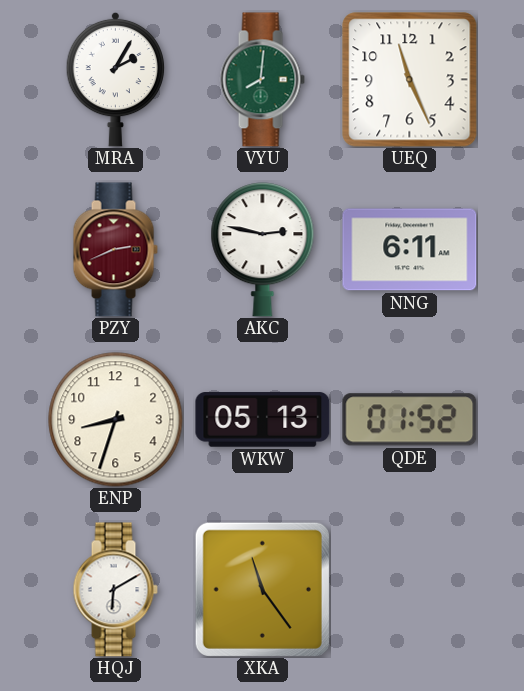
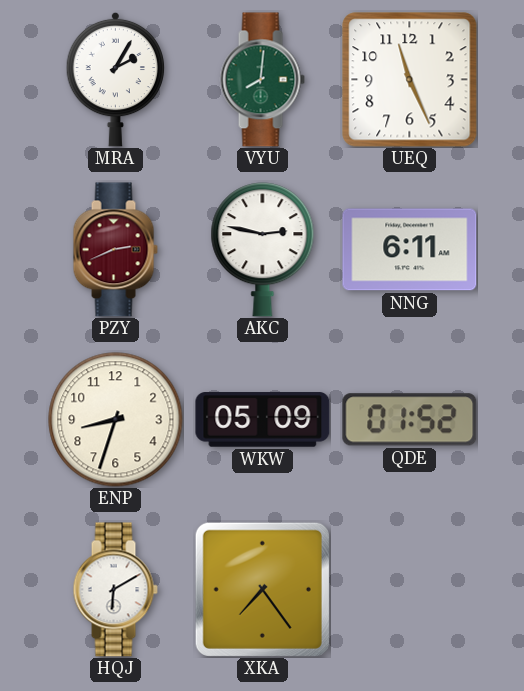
WKW: 05:13 -> 05:09
XKA: 11:24 -> 7:24
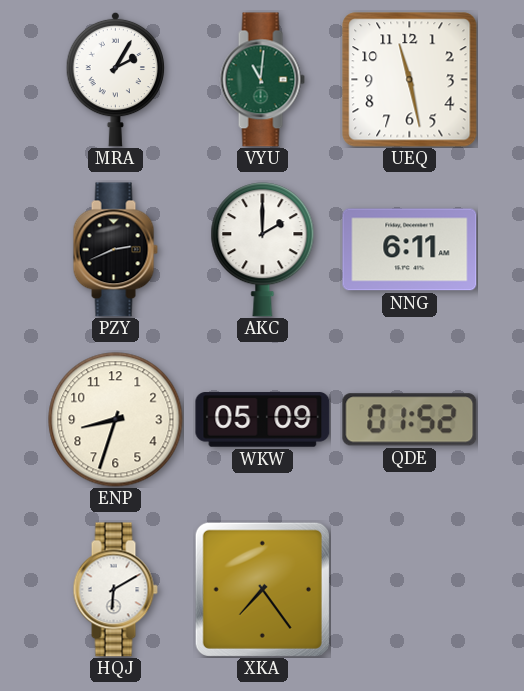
VYU: 8:01 -> 11:01
UEQ: 11:26 -> 11:28
PZY dial: burgundy -> black
AKC: 2:47 -> 2:00
